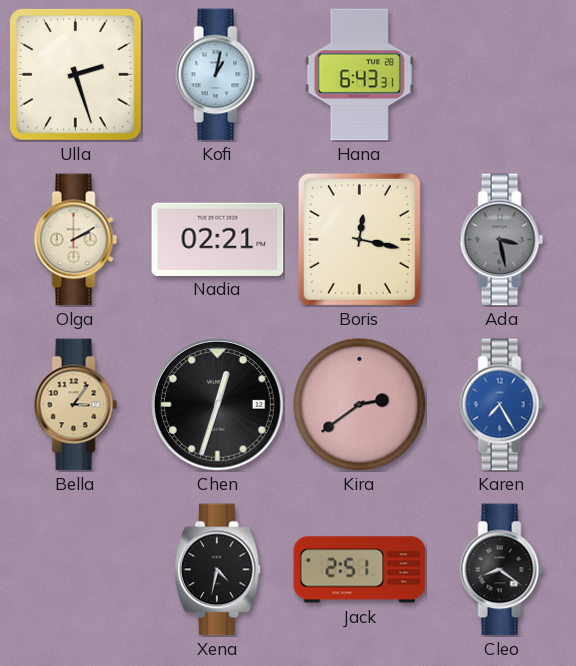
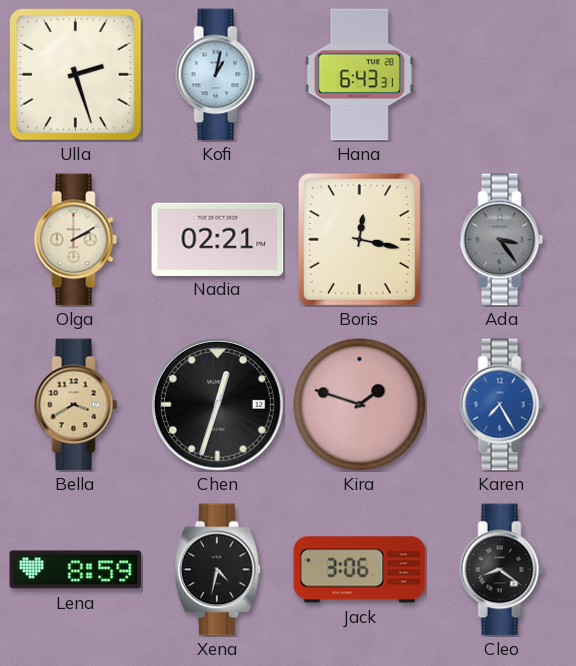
Ada: 3:28 -> 3:24
Bella: 3:06 -> 3:40
Kira: 2:39 -> 1:48
Lena: none -> 8:59
Jack: 2:51 -> 3:06
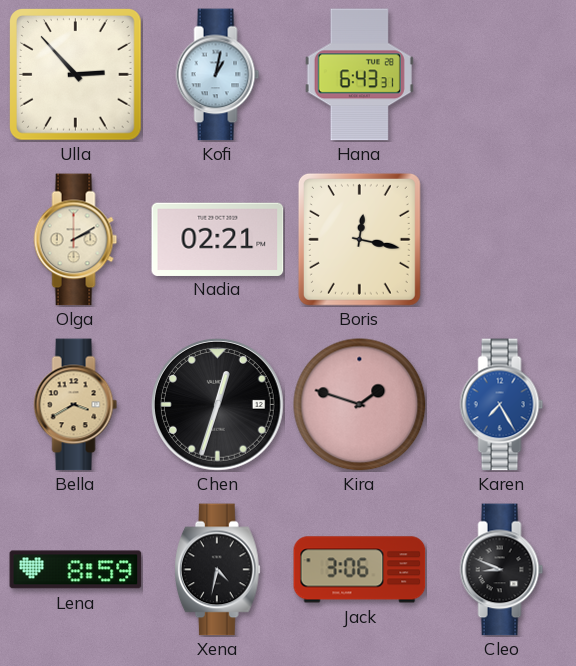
Ulla: 2:27 -> 2:53
Ada: 3:24 -> none
Cleo: 8:21 -> 8:49
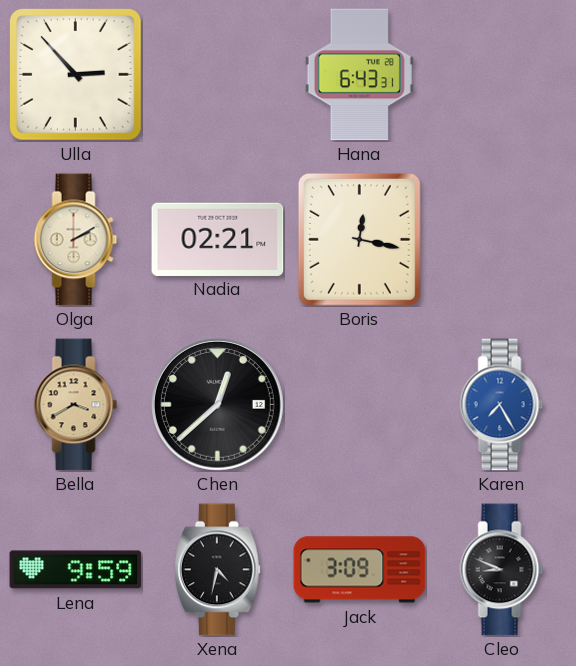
Kofi: 1:02 -> none
Chen: 12:33 -> 12:38
Kira: 1:48 -> none
Lena: 8:59 -> 9:59
Jack: 3:06 -> 3:09
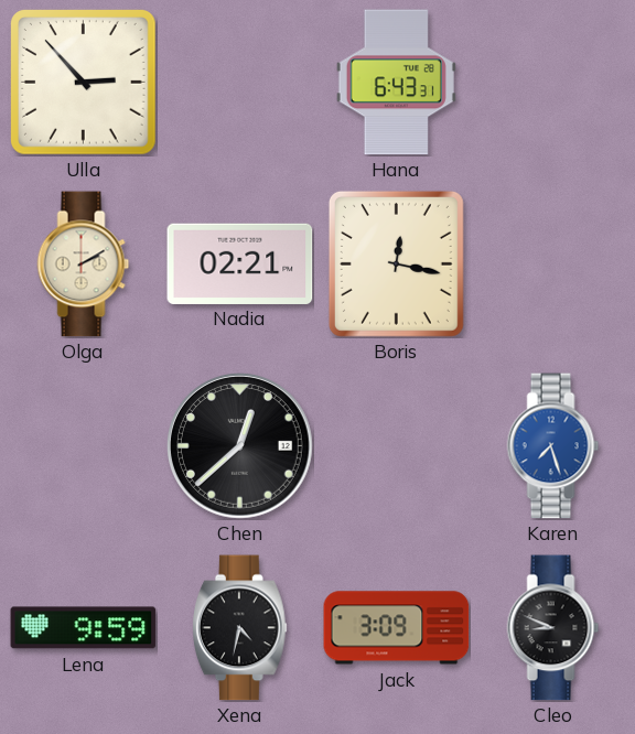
Bella: 3:40 -> none
Karen: 7:25 -> 7:27
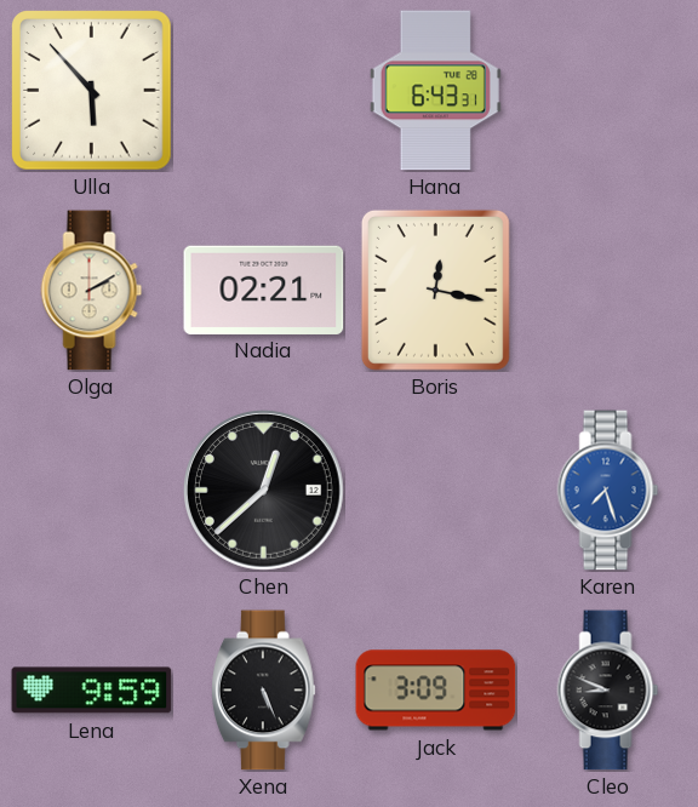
Ulla: 2:53 -> 5:53
Xena: 4:32 -> 5:26
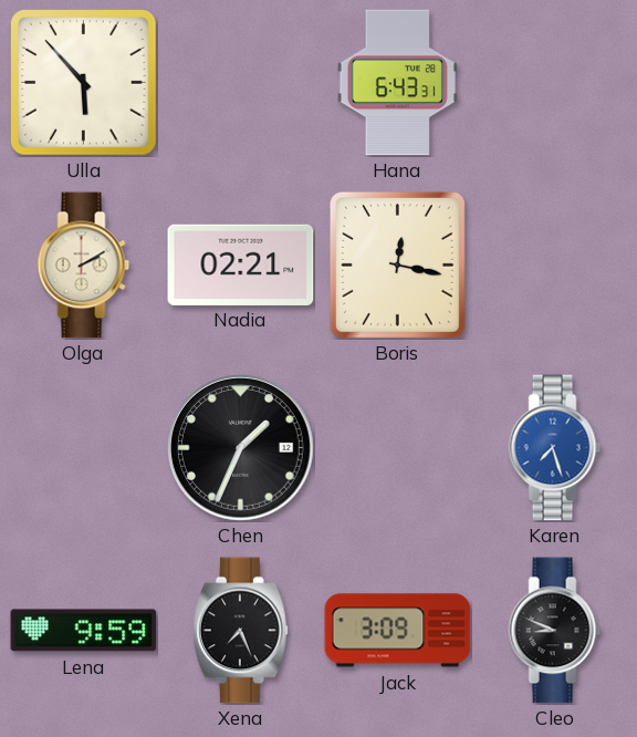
Chen: 12:38 -> 1:34
Xena: 5:26 -> 7:26
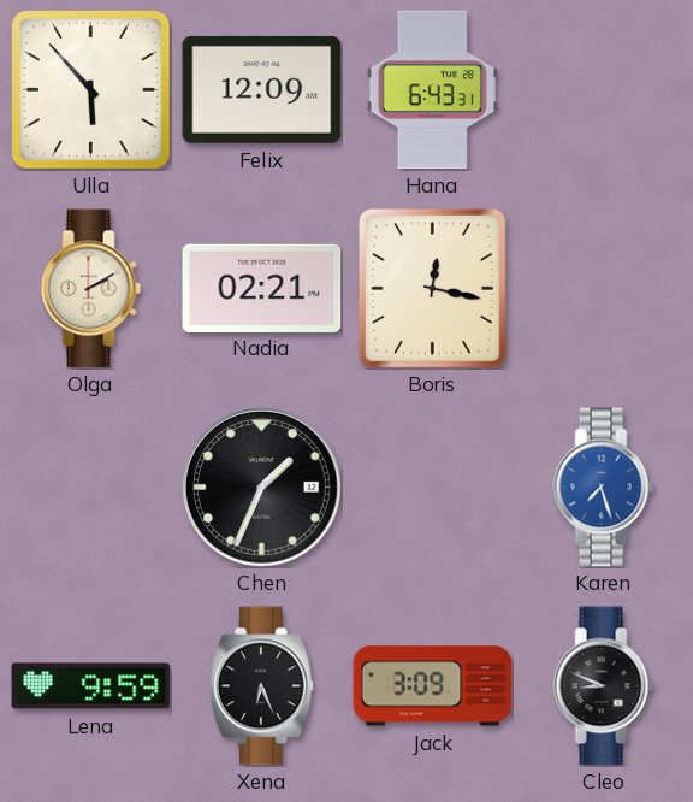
Felix: none -> 12:09
Xena: 7:26 -> 6:26
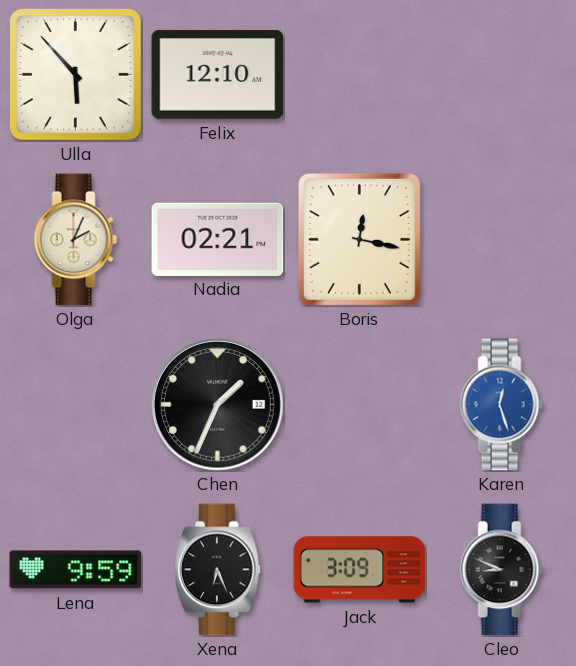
Felix: 12:09 -> 12:10
Hana: 6:43 -> none
Olga: 2:10 -> 2:04
Karen: 7:27 -> 12:27
